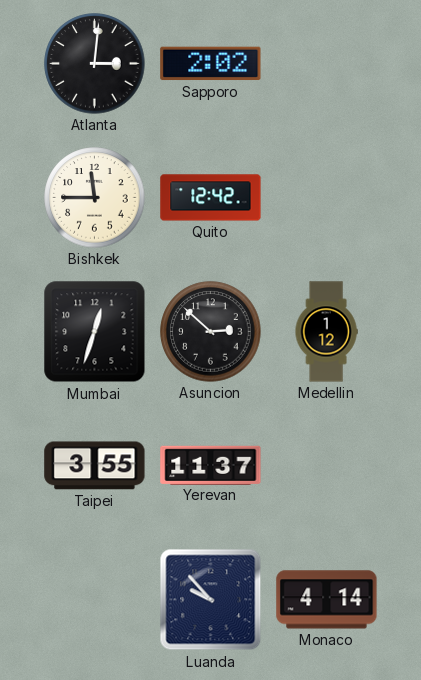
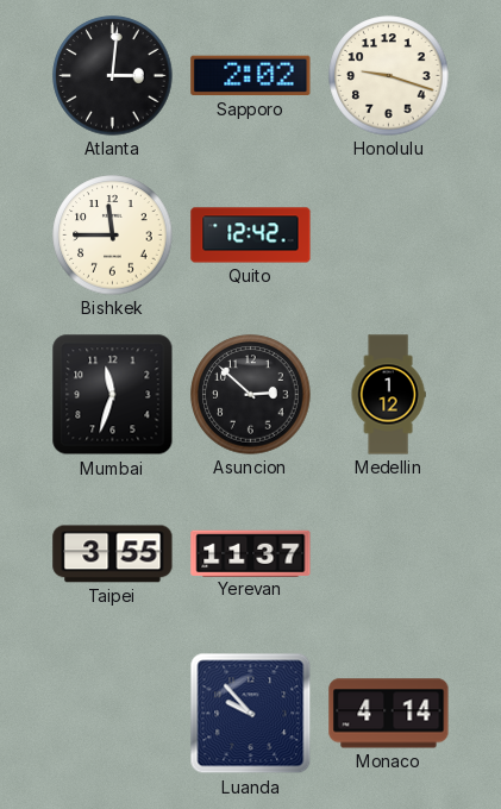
Honolulu: none -> 9:18
Mumbai: 12:33 -> 11:33
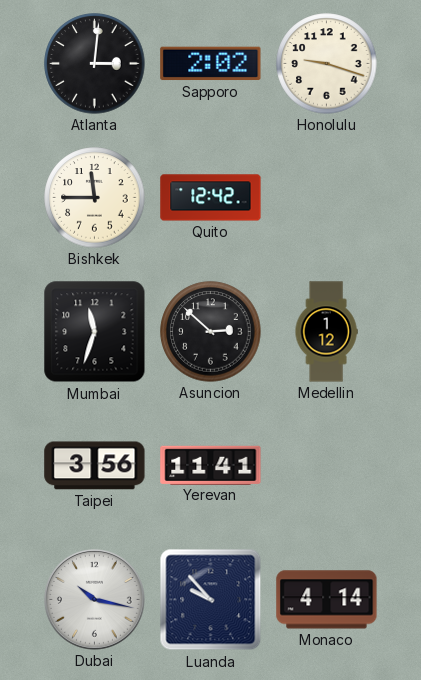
Taipei: 3:55 -> 3:56
Yerevan: 11:37 -> 11:41
Dubai: none -> 10:17
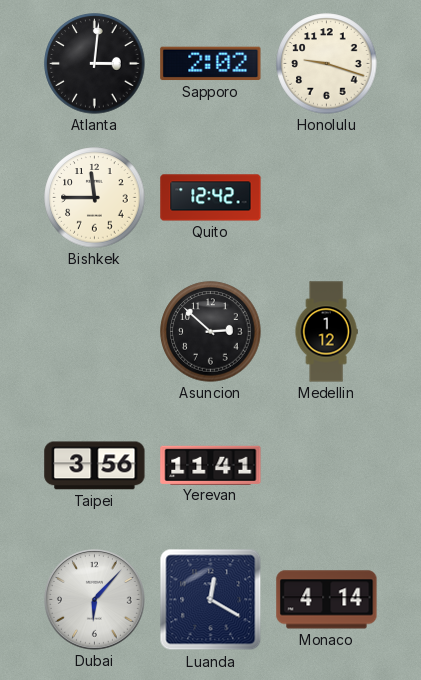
Mumbai: 11:33 -> none
Dubai: 10:17 -> 6:07
Luanda: 9:53 -> 12:20
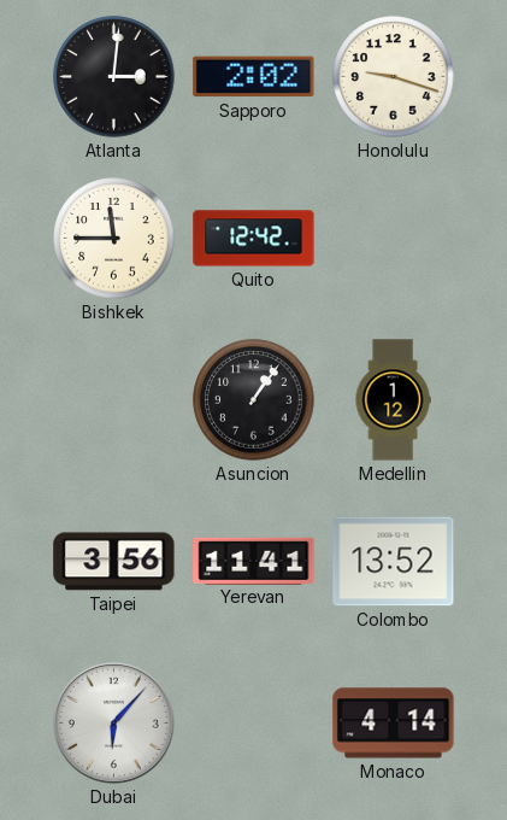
Asuncion: 2:52 -> 1:06
Colombo: none -> 13:52
Luanda: 12:20 -> none
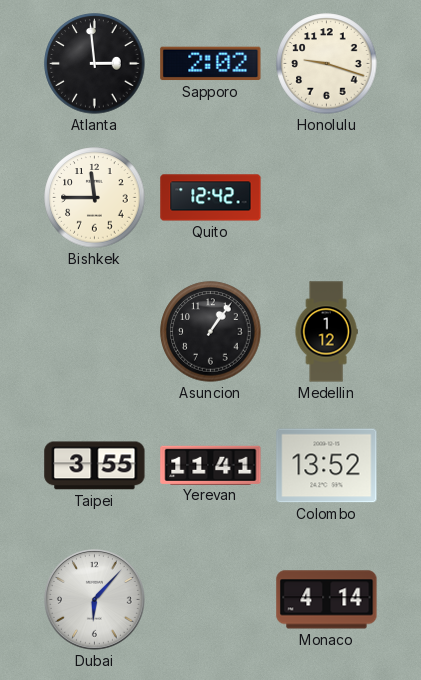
Atlanta: 3:01 -> 2:59
Taipei: 3:56 -> 3:55
